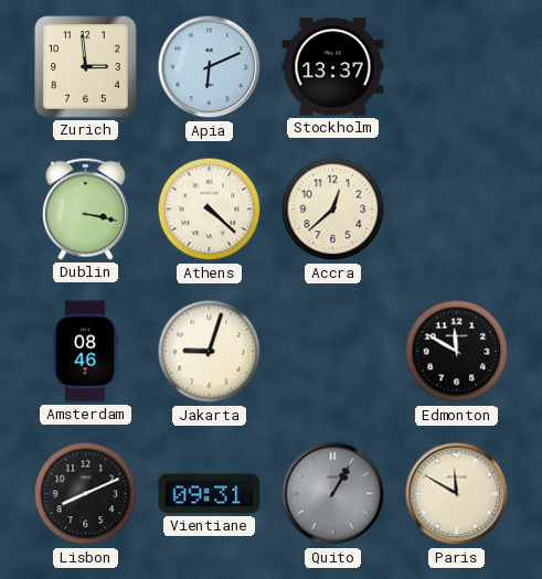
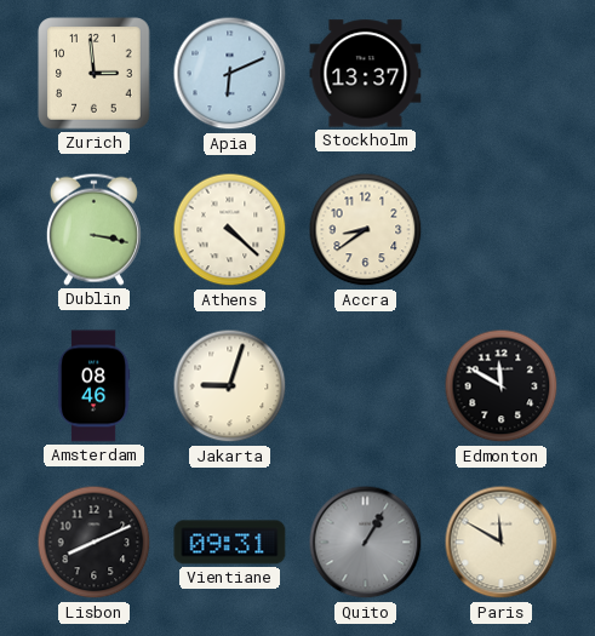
Accra: 12:38 -> 8:39
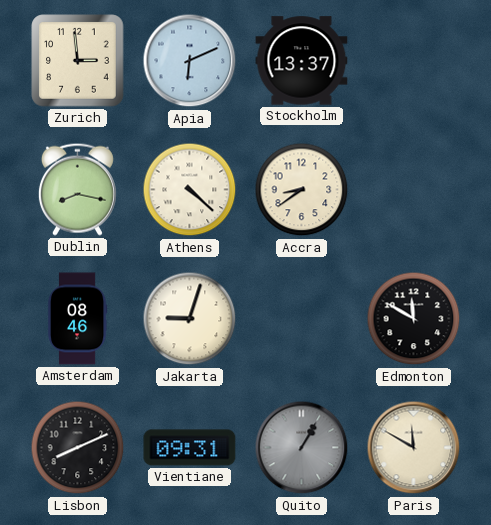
Dublin: 3:17 -> 8:17
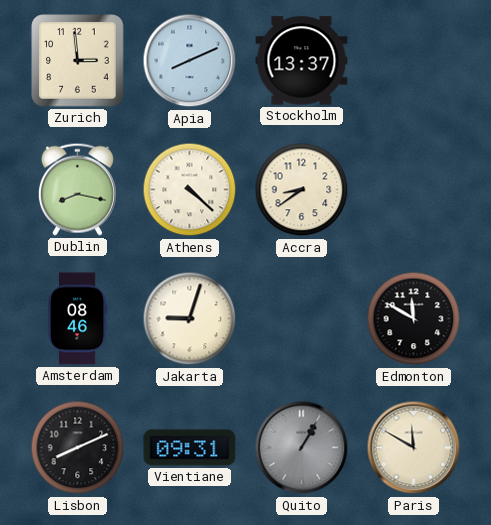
Apia: 6:11 -> 8:11
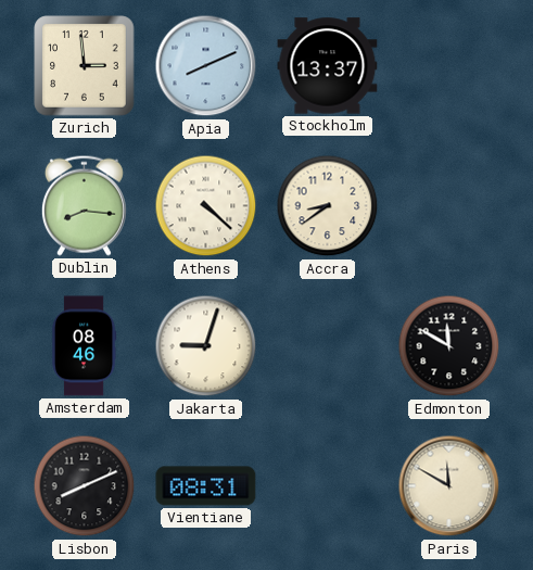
Dublin: 8:17 -> 8:16
Vientiane: 09:31 -> 08:31
Quito: 1:05 -> none
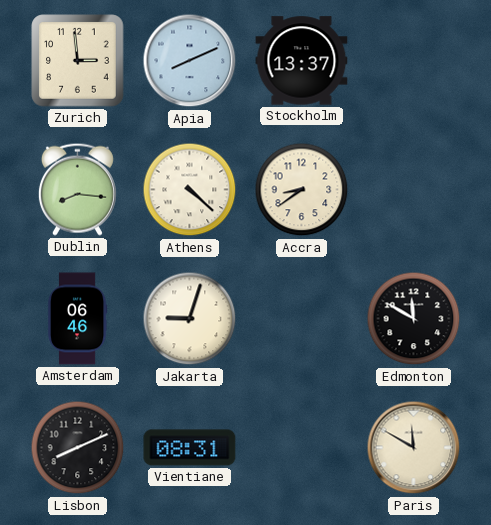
Amsterdam: 08:46 -> 06:46
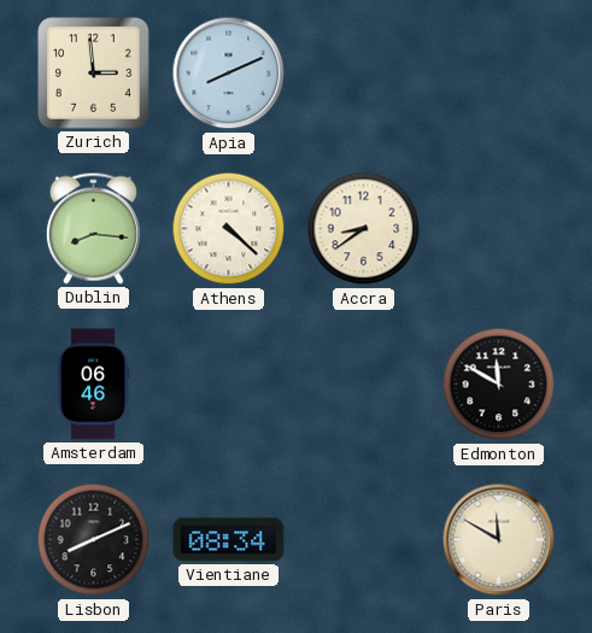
Stockholm: 13:37 -> none
Jakarta: 9:03 -> none
Vientiane: 08:31 -> 08:34
